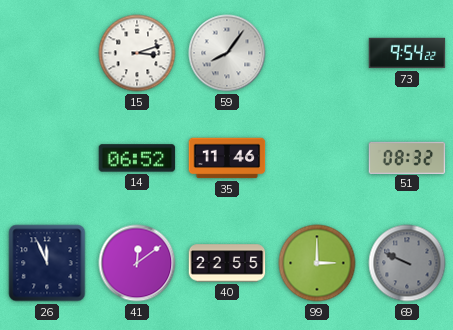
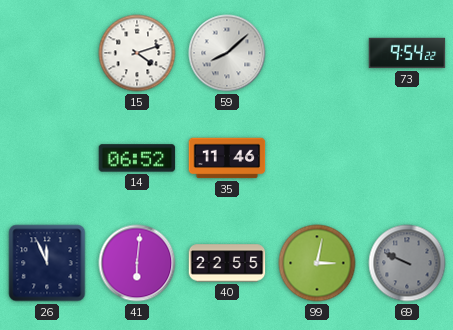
15: 3:12 -> 4:12
59: 8:06 -> 8:08
51: 08:32 -> none
41: 12:09 -> 6:01
99: 3:00 -> 3:02
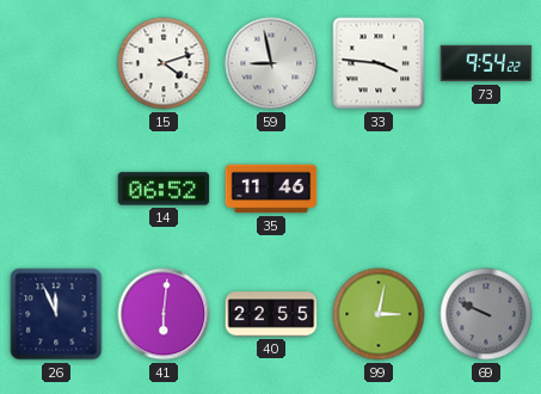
59: 8:08 -> 8:58
33: none -> 3:46
